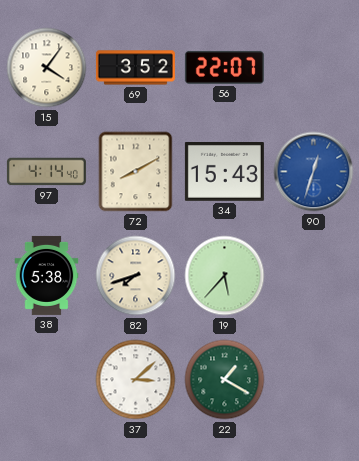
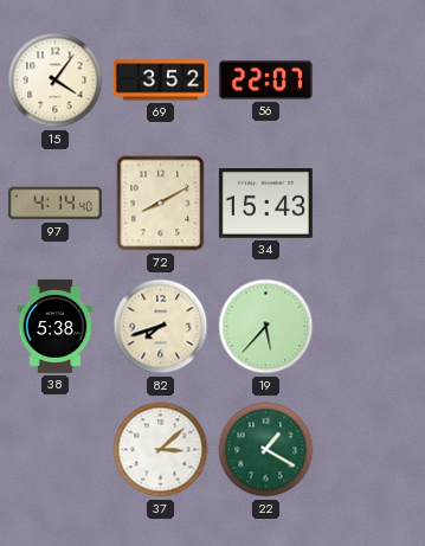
90: 12:33 -> none
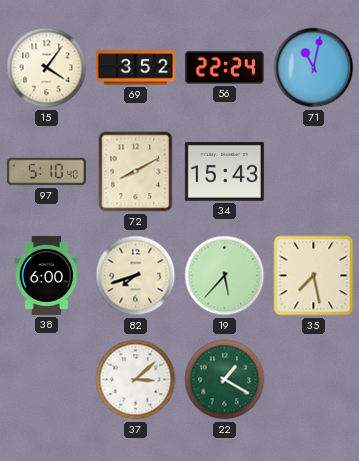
56: 22:07 -> 22:24
71: none -> 11:02
97: 4:14 -> 5:10
38: 5:38 -> 6:00
35: none -> 7:28
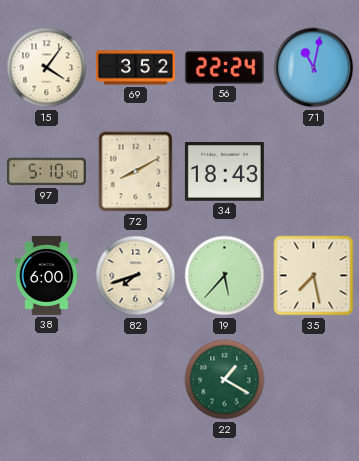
34: 15:43 -> 18:43
37: 3:08 -> none
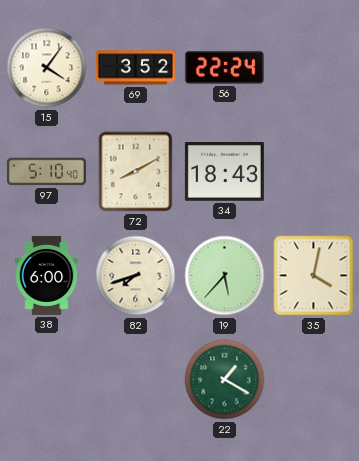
71: 11:02 -> none
35: 7:28 -> 4:02
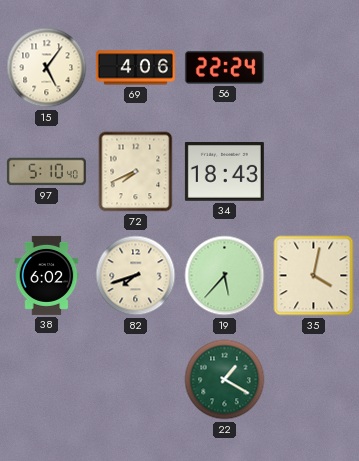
15: 4:06 -> 5:06
69: 3:52 -> 4:06
72: 8:10 -> 7:41
38: 6:00 -> 6:02
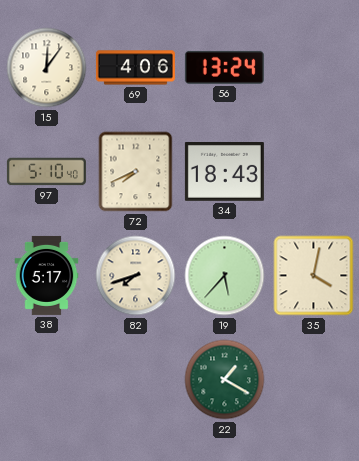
15: 5:06 -> 12:06
56: 22:24 -> 13:24
38: 6:02 -> 5:17
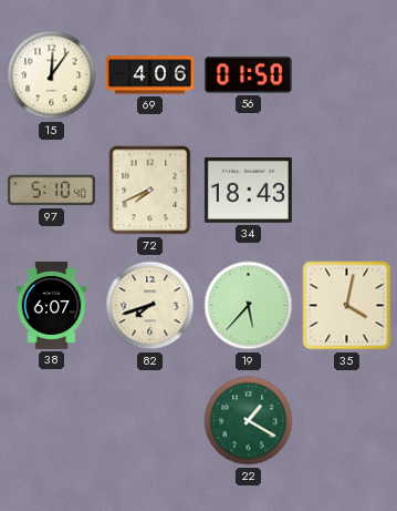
56: 13:24 -> 01:50
38: 5:17 -> 6:07
